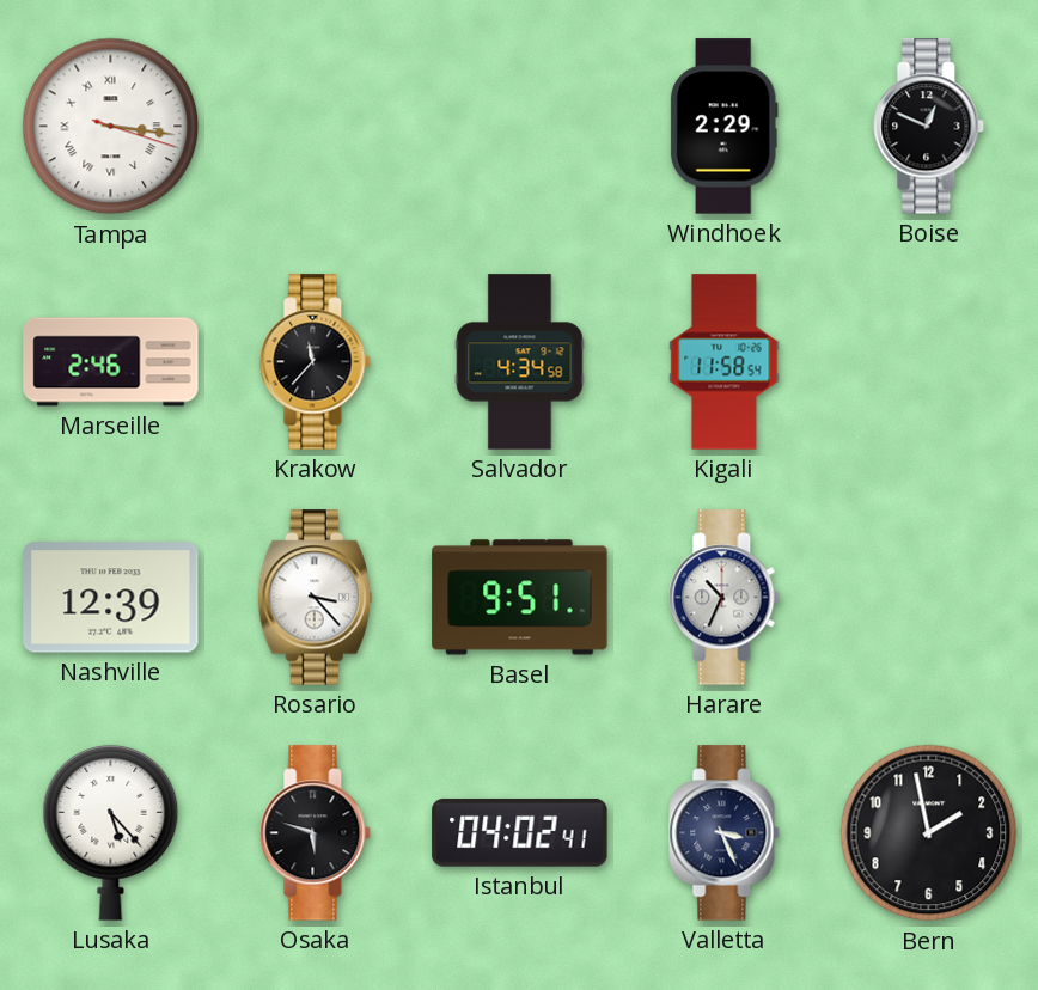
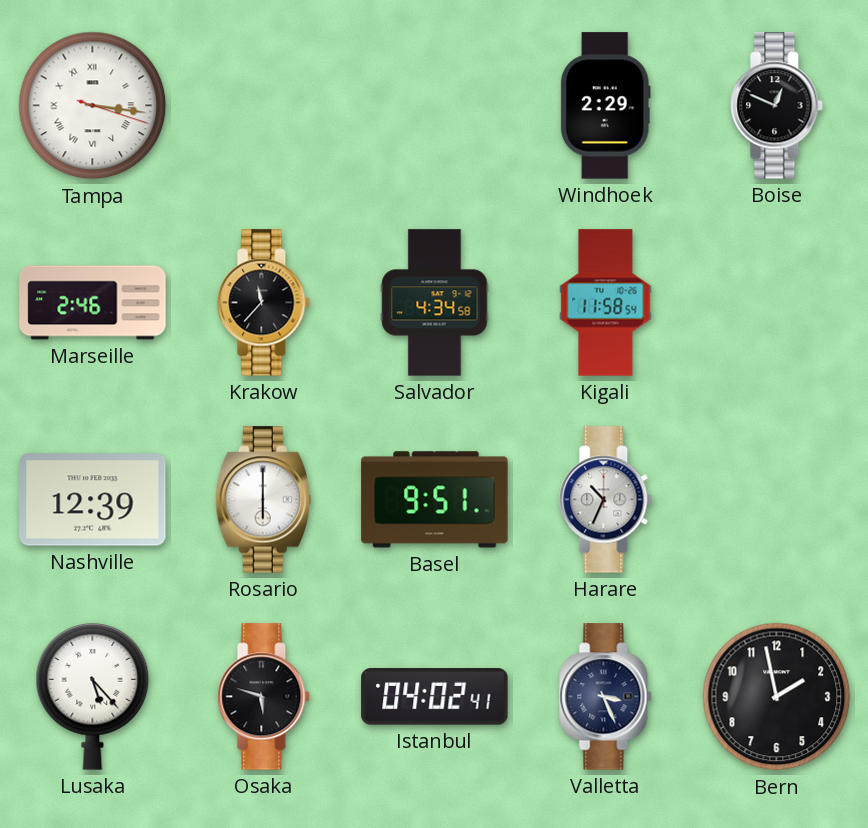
Rosario: 3:23 -> 6:00
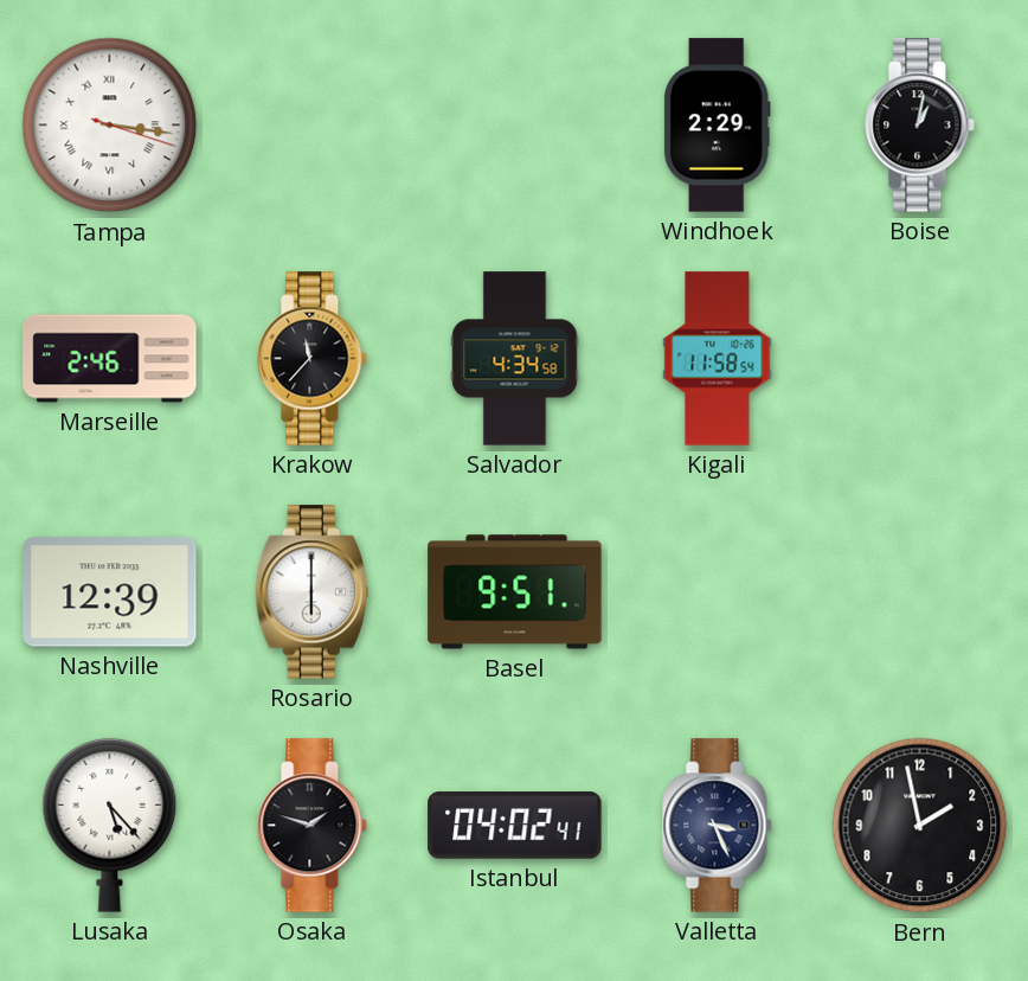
Boise: 12:49 -> 1:02
Harare: 10:34 -> none
Osaka: 5:48 -> 1:48
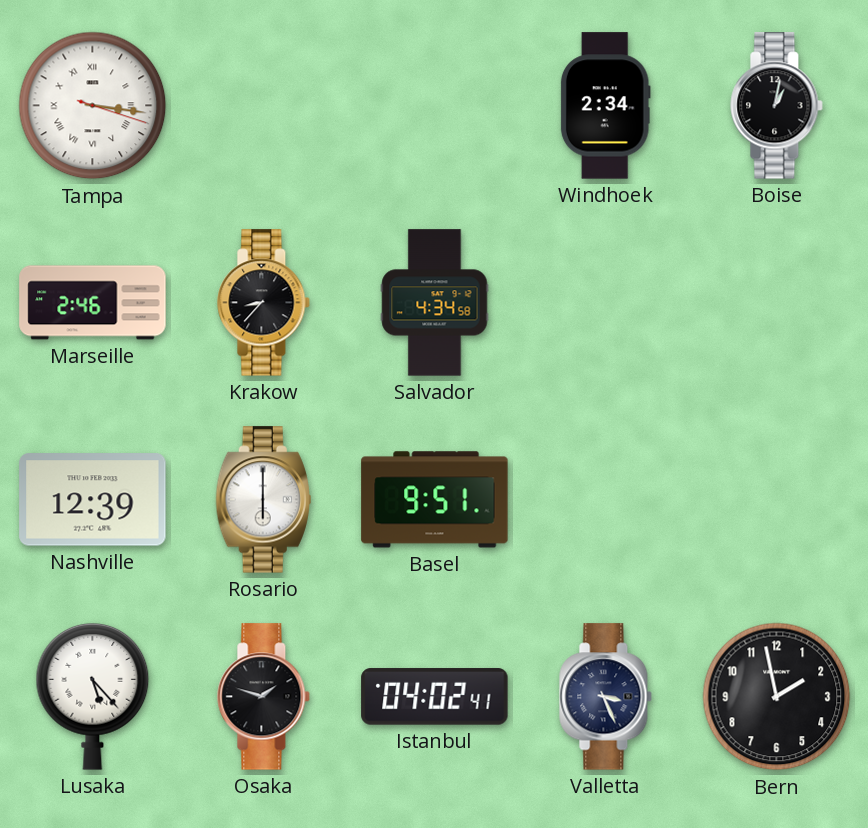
Windhoek: 2:29 -> 2:34
Krakow: 11:37 -> 8:37
Kigali: 11:58 -> none
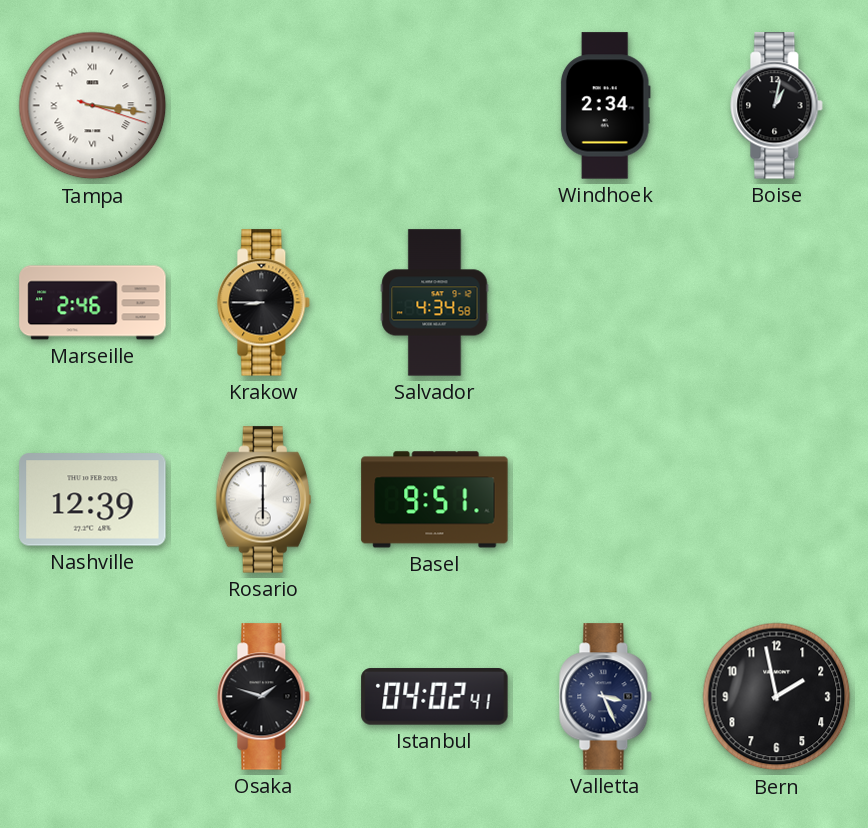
Krakow: 8:37 -> 8:45
Lusaka: 5:23 -> none
